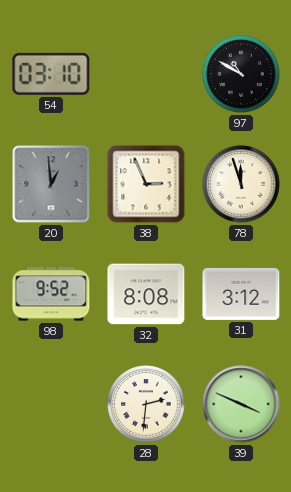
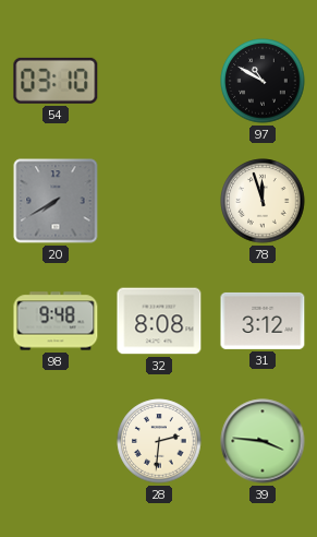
20: 12:59 -> 7:40
38: 2:56 -> none
98: 9:52 -> 9:48
39: 3:49 -> 3:46
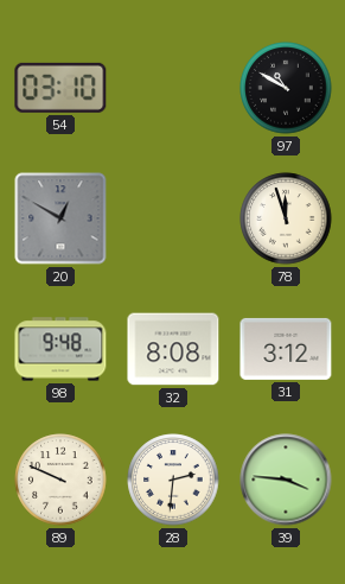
20: 7:40 -> 12:50
89: none -> 9:49
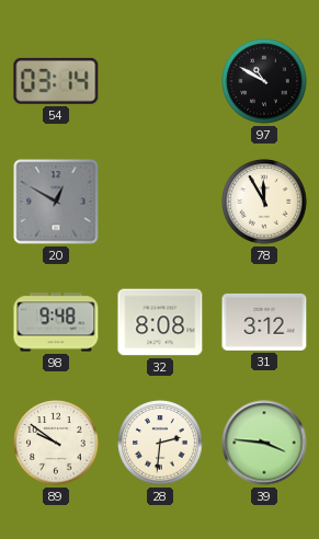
54: 03:10 -> 03:14
78: 11:57 -> 11:55
89: 9:49 -> 9:51
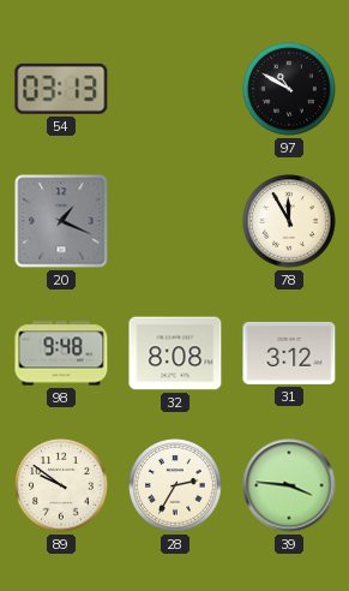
54: 03:14 -> 03:13
20: 12:50 -> 1:19
28: 2:31 -> 2:35
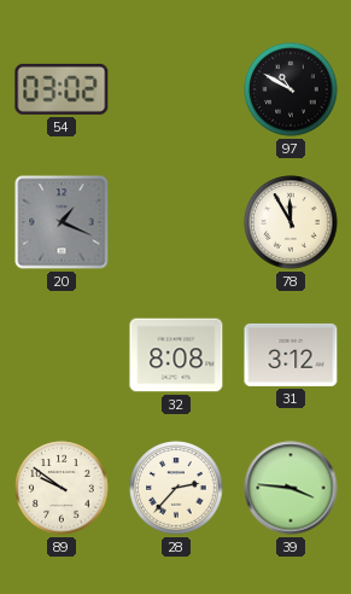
54: 03:13 -> 03:02
98: 9:48 -> none
28: 2:35 -> 2:37
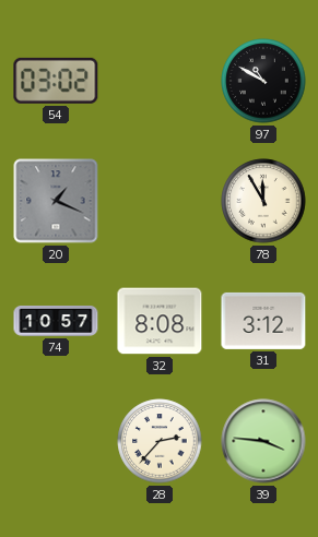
74: none -> 10:57
89: 9:51 -> none
